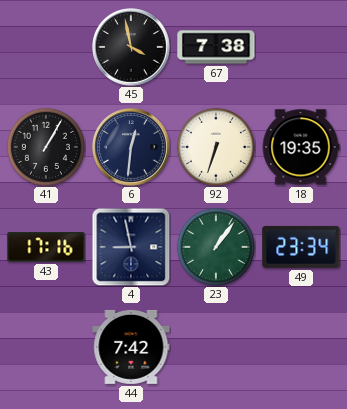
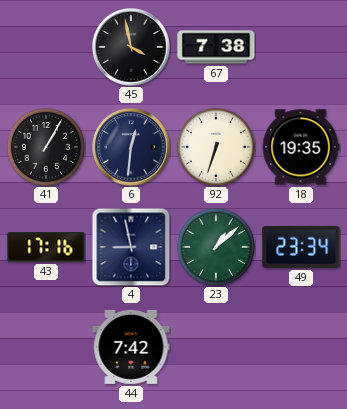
23: 1:06 -> 1:08
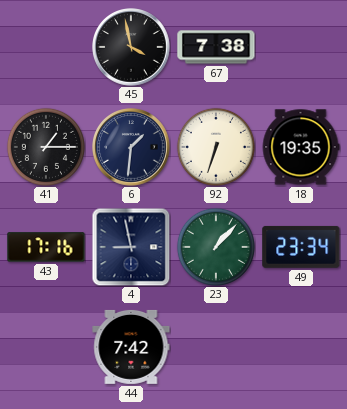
41: 1:05 -> 1:15
6: 12:31 -> 1:31
23: 1:08 -> 1:07
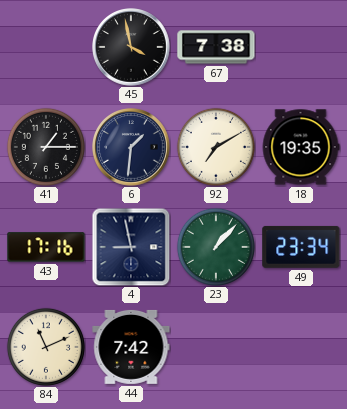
92: 6:33 -> 7:10
84: none -> 11:11
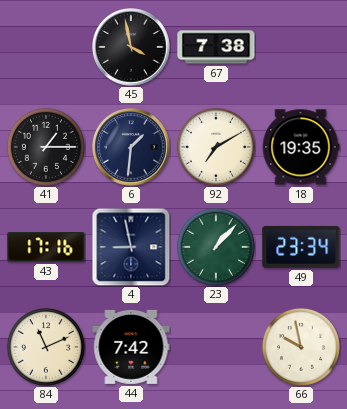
66: none -> 9:58
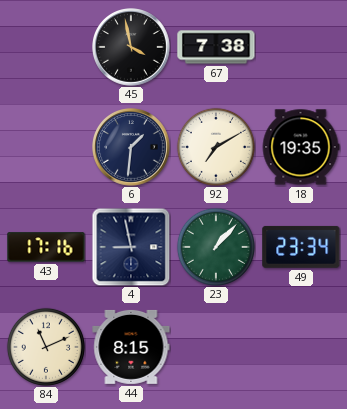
41: 1:15 -> none
44: 7:42 -> 8:15
66: 9:58 -> none
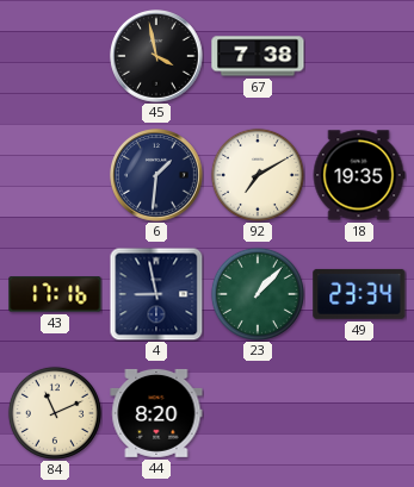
44: 8:15 -> 8:20
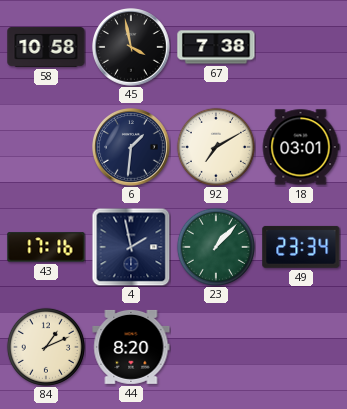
58: none -> 10:58
18: 19:35 -> 03:01
4: 8:58 -> 1:58
84: 11:11 -> 1:11
